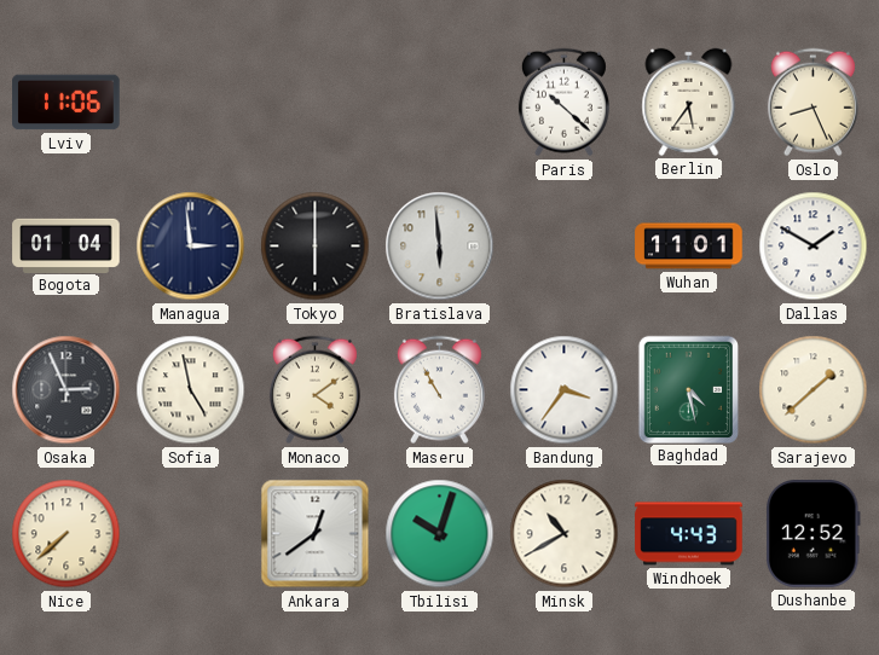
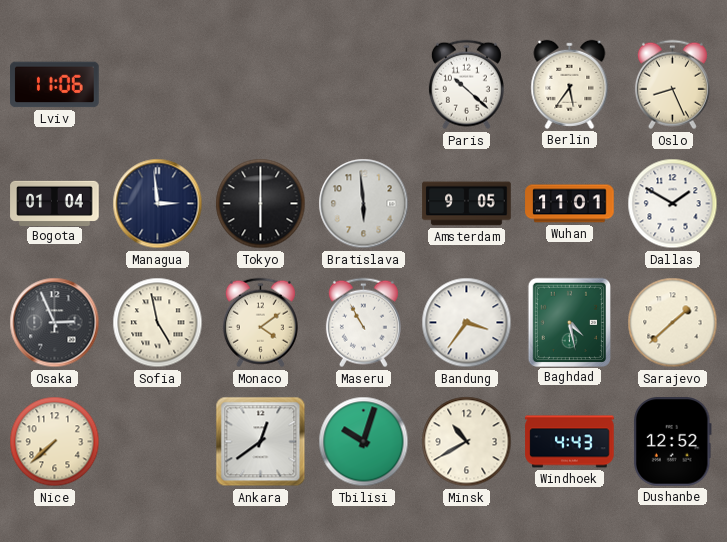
Amsterdam: none -> 9:05
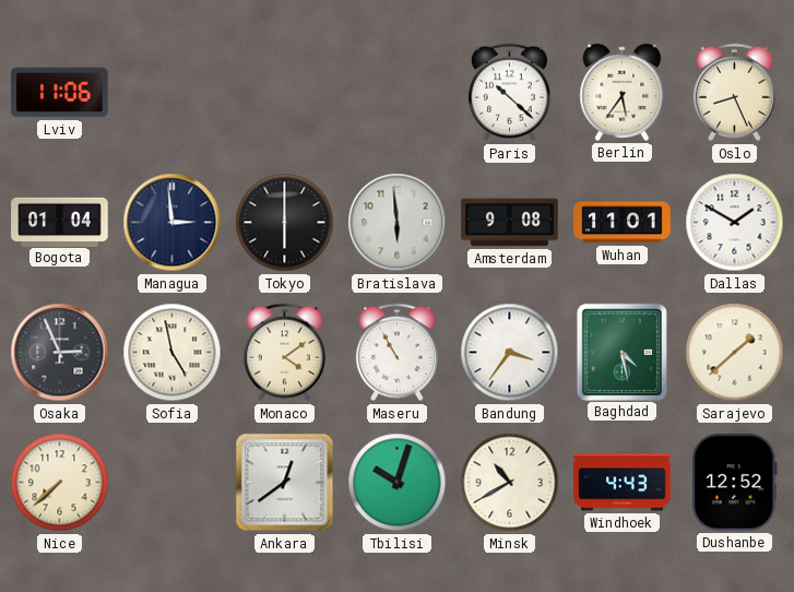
Amsterdam: 9:05 -> 9:08
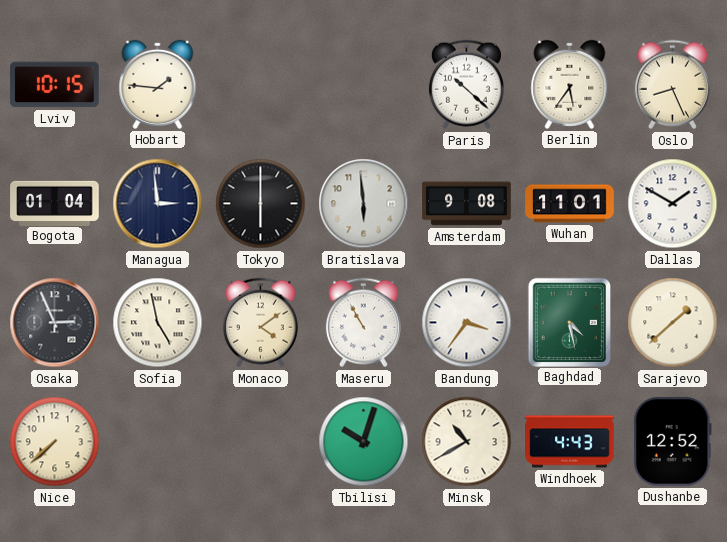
Lviv: 11:06 -> 10:15
Hobart: none -> 1:46
Ankara: 12:39 -> none
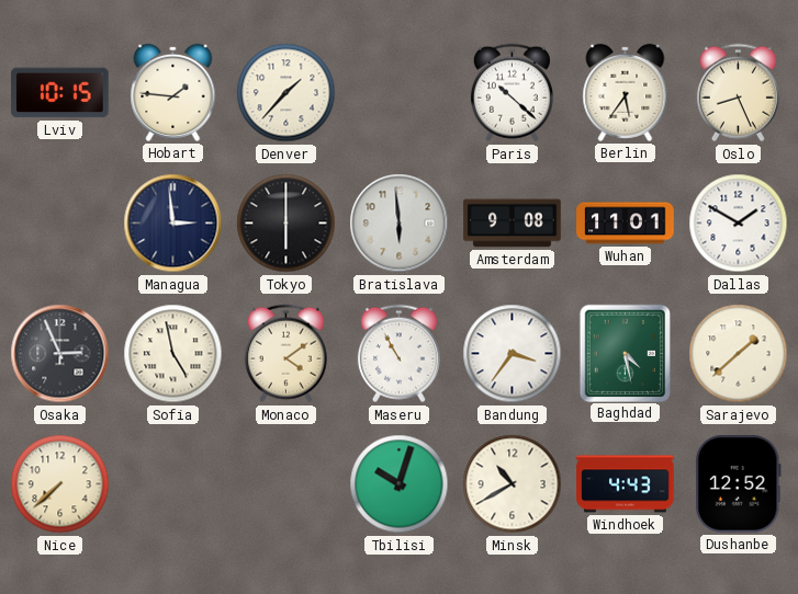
Denver: none -> 1:37
Bogota: 01:04 -> none
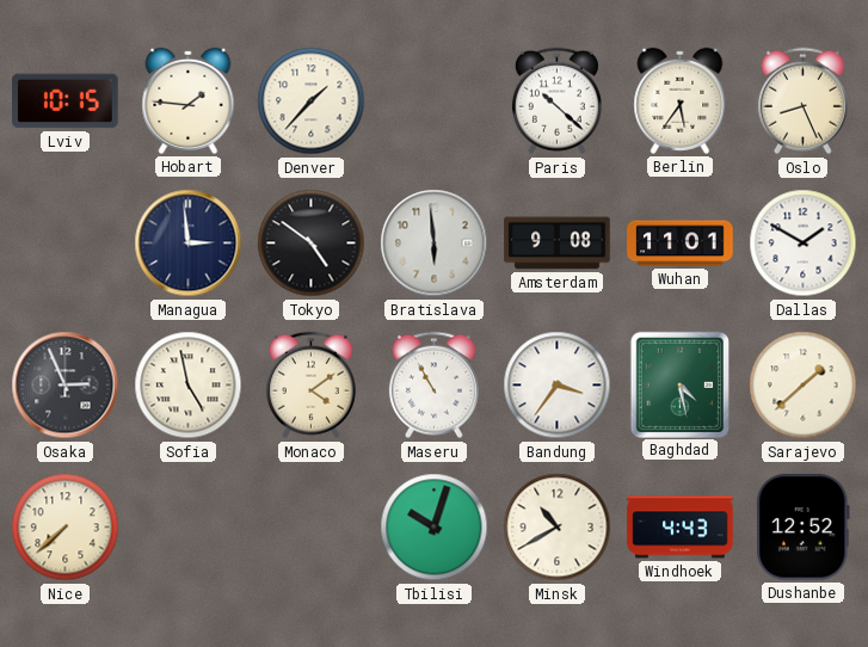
Tokyo: 6:00 -> 4:51
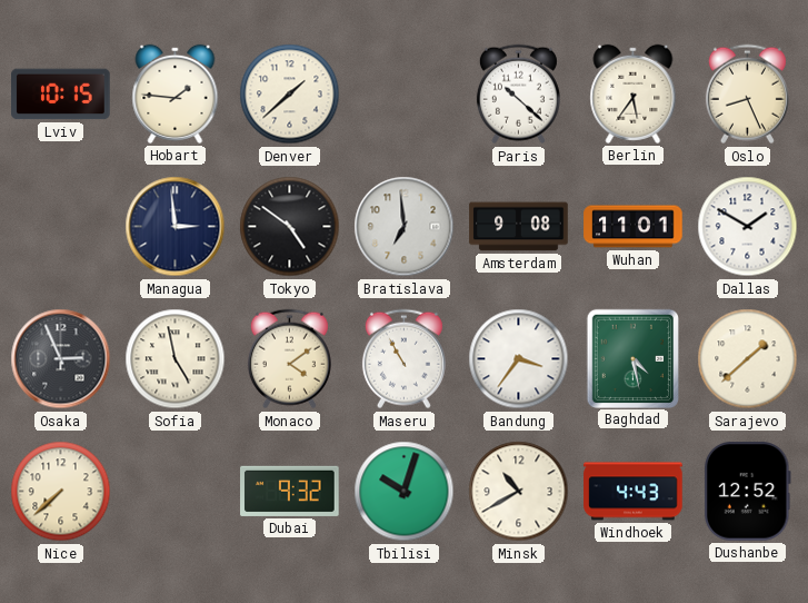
Denver: 1:37 -> 1:38
Bratislava: 5:59 -> 6:59
Dubai: none -> 9:32
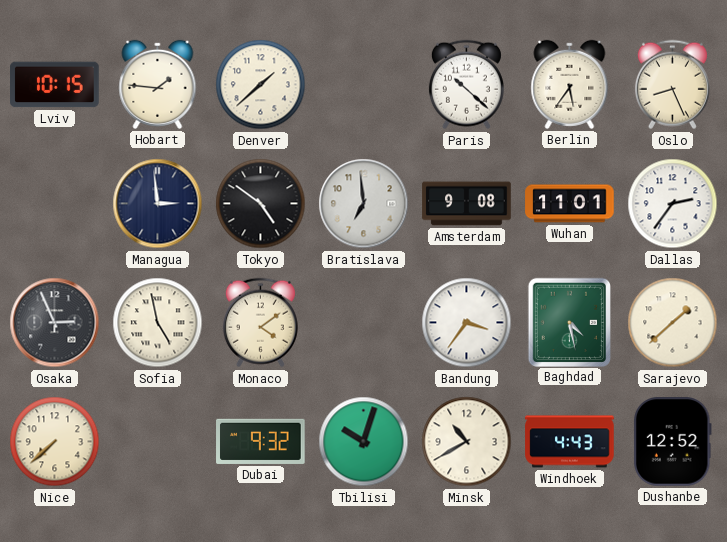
Dallas: 1:50 -> 2:36
Maseru: 10:55 -> none
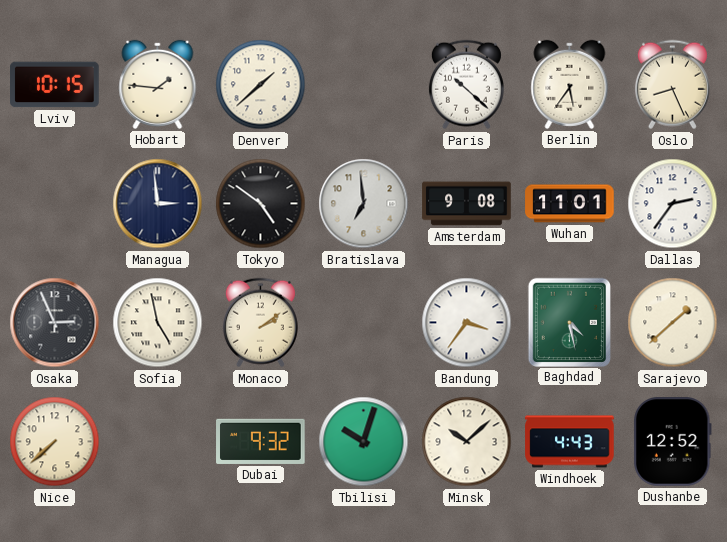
Monaco: 4:09 -> 2:09
Minsk: 10:40 -> 10:08
